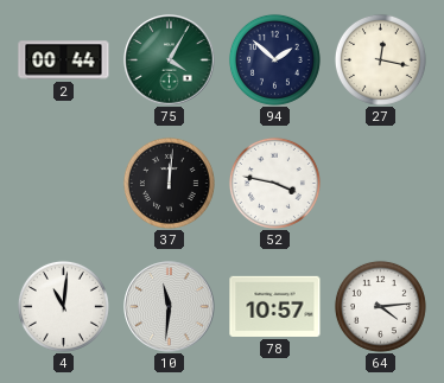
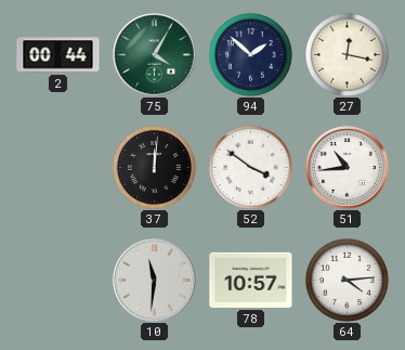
52: 3:47 -> 3:51
51: none -> 10:44
4: 11:01 -> none
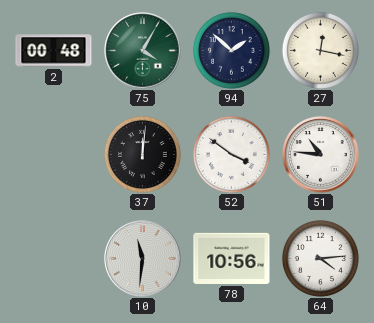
2: 00:44 -> 00:48
51: 10:44 -> 10:46
78: 10:57 -> 10:56
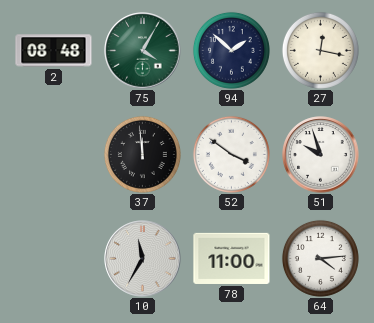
2: 00:48 -> 08:48
37: 12:01 -> 11:59
51: 10:46 -> 9:57
10: 11:31 -> 11:35
78: 10:56 -> 11:00
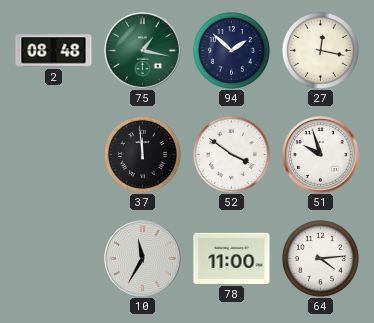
75: 4:05 -> 1:17
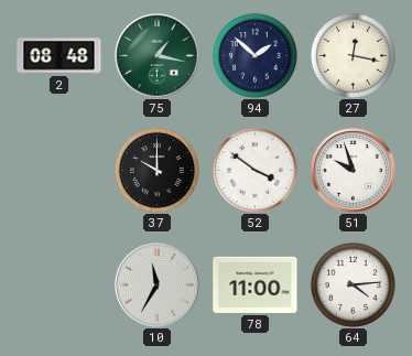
37: 11:59 -> 10:00
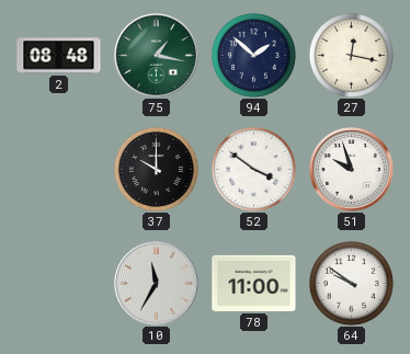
64: 4:14 -> 9:51
